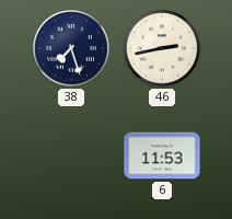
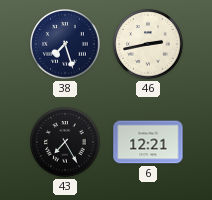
43: none -> 7:25
6: 11:53 -> 12:21
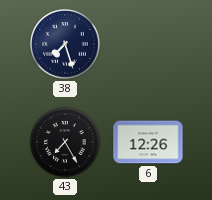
46: 2:43 -> none
6: 12:21 -> 12:26
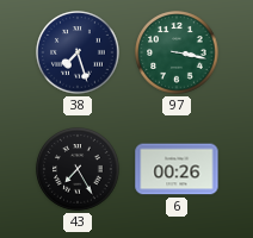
97: none -> 3:17
6: 12:26 -> 00:26
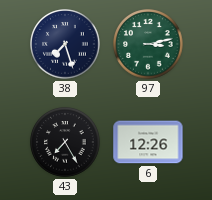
97: 3:17 -> 3:13
6: 00:26 -> 12:26
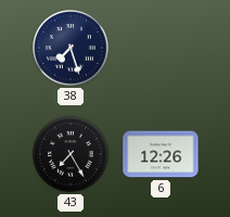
97: 3:13 -> none
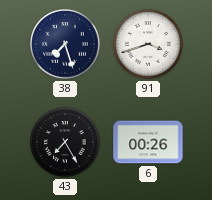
91: none -> 3:42
6: 12:26 -> 00:26
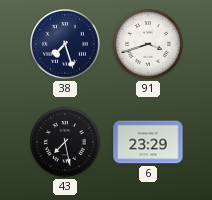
43: 7:25 -> 7:28
6: 00:26 -> 23:29
